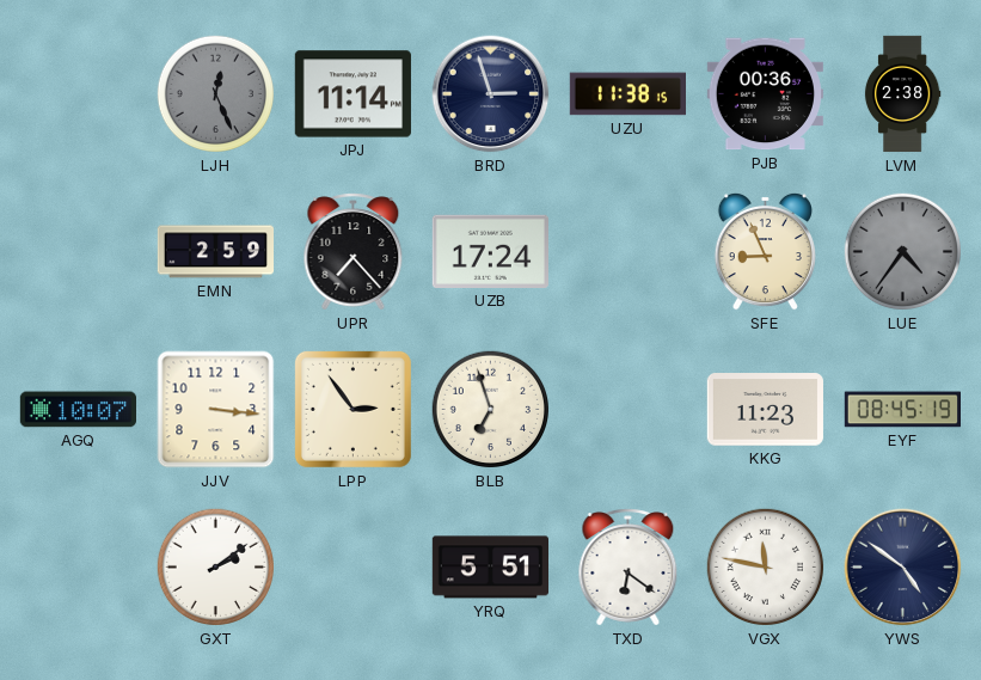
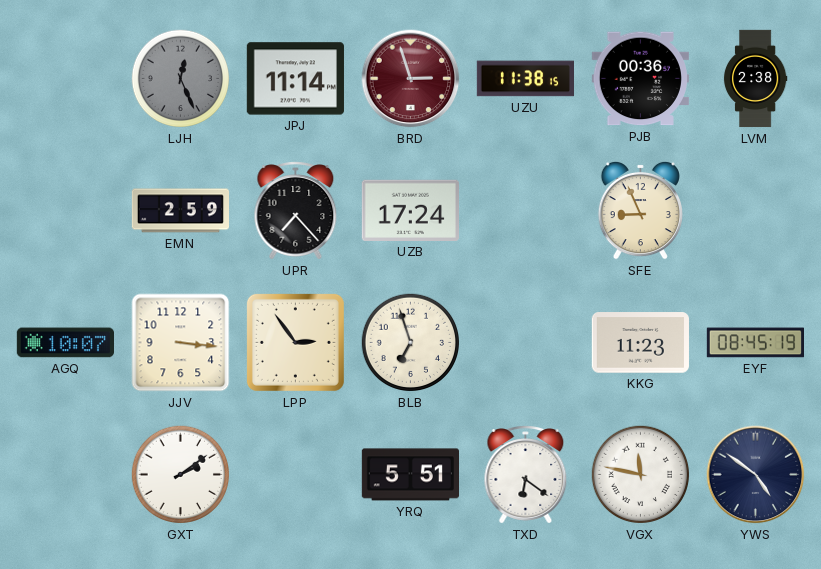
BRD dial: navy -> burgundy
LUE: 4:36 -> none
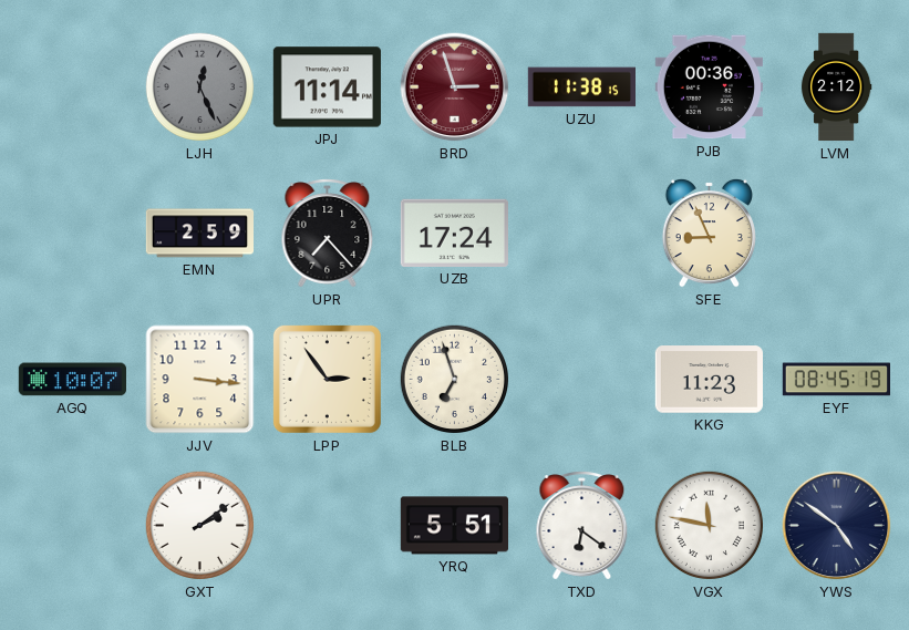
LVM: 2:38 -> 2:12
